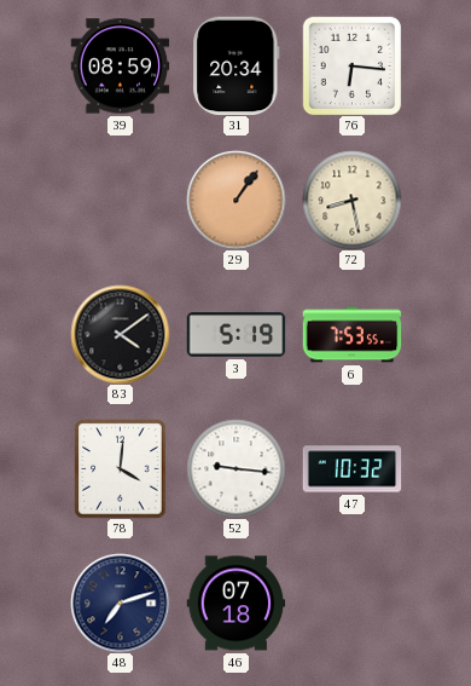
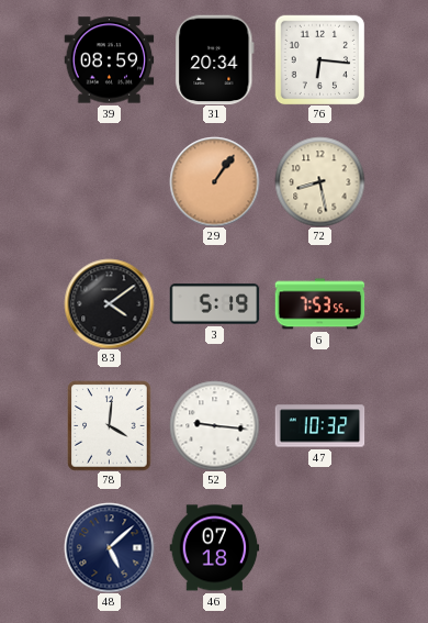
48: 7:12 -> 5:08
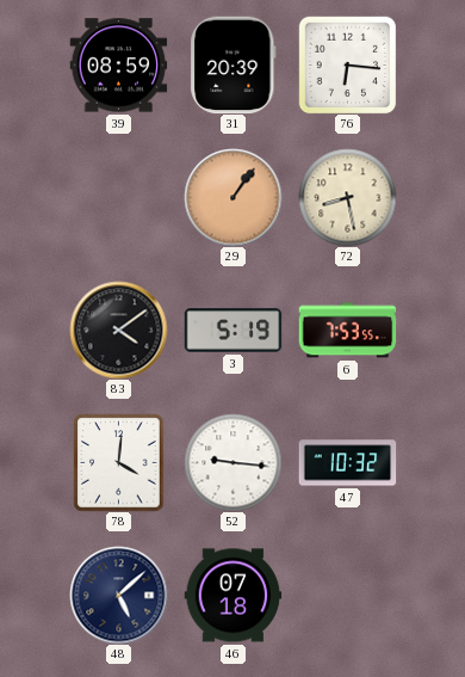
31: 20:34 -> 20:39
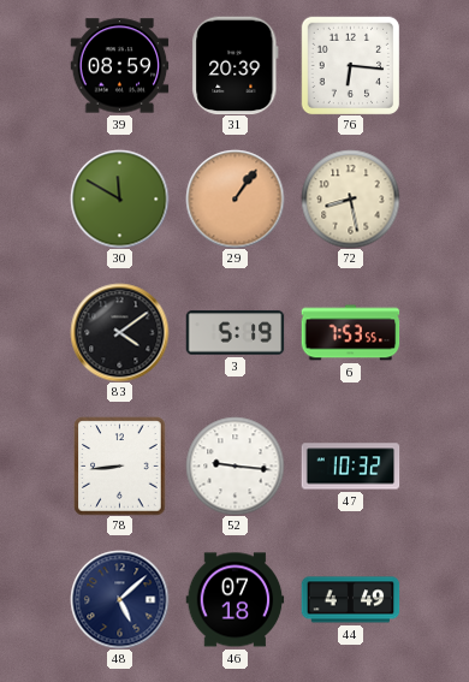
30: none -> 11:50
78: 4:01 -> 8:44
44: none -> 4:49
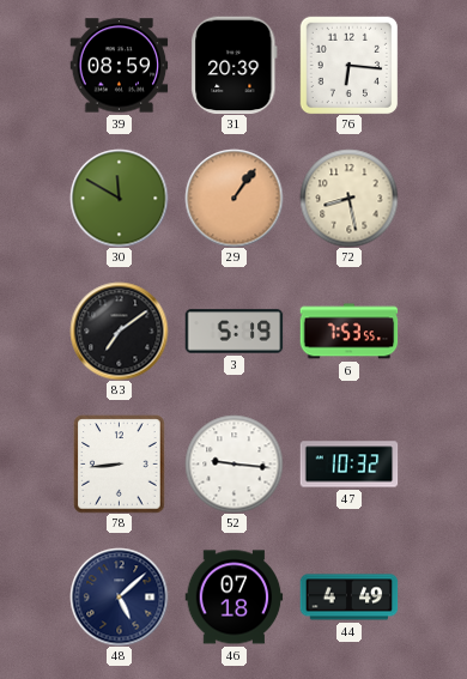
83: 4:09 -> 7:09
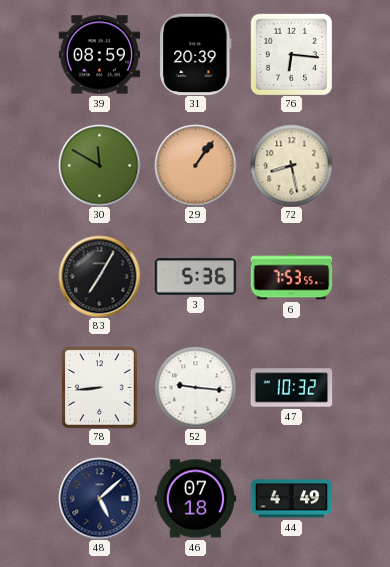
83: 7:09 -> 7:05
3: 5:19 -> 5:36
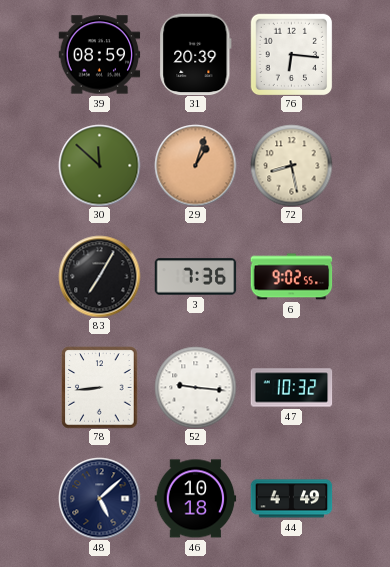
30: 11:50 -> 11:52
29: 1:06 -> 1:03
3: 5:36 -> 7:36
6: 7:53 -> 9:02
46: 07:18 -> 10:18
